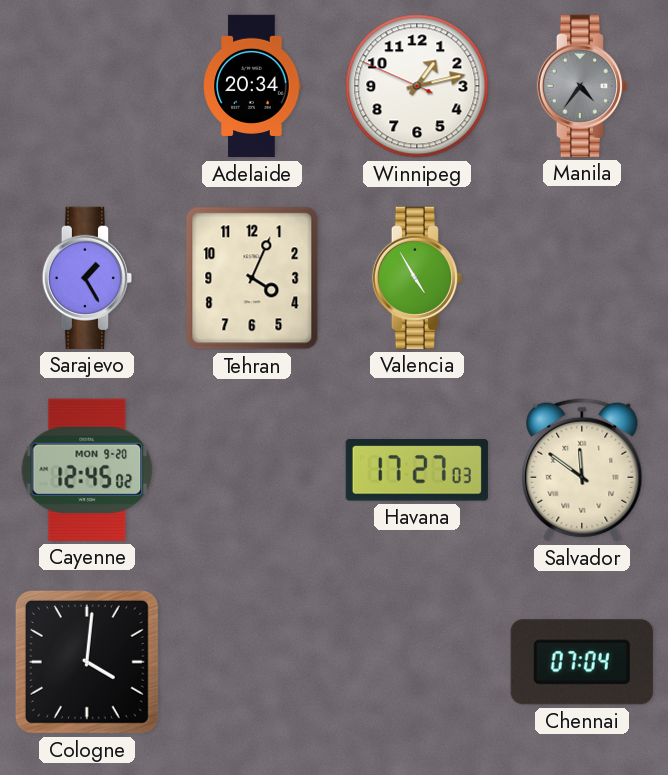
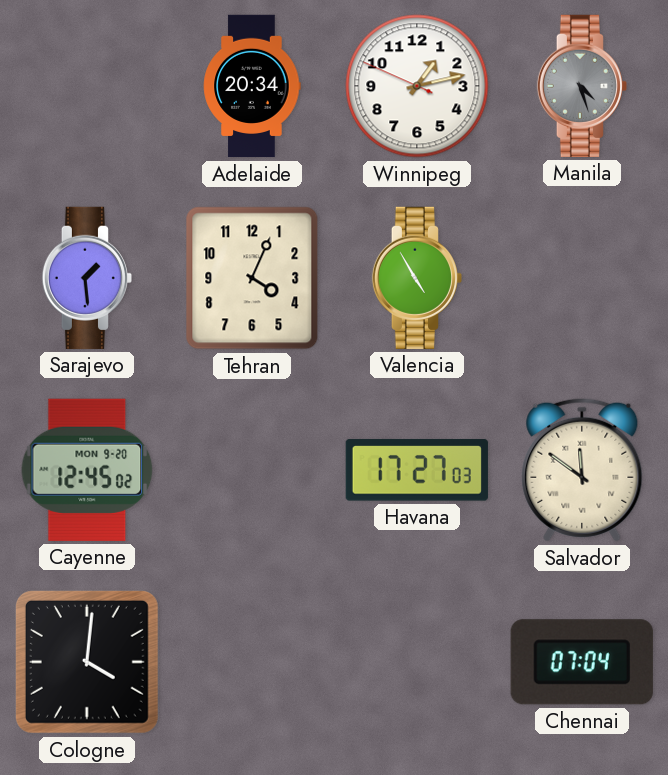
Manila: 4:36 -> 4:27
Sarajevo: 1:25 -> 1:29
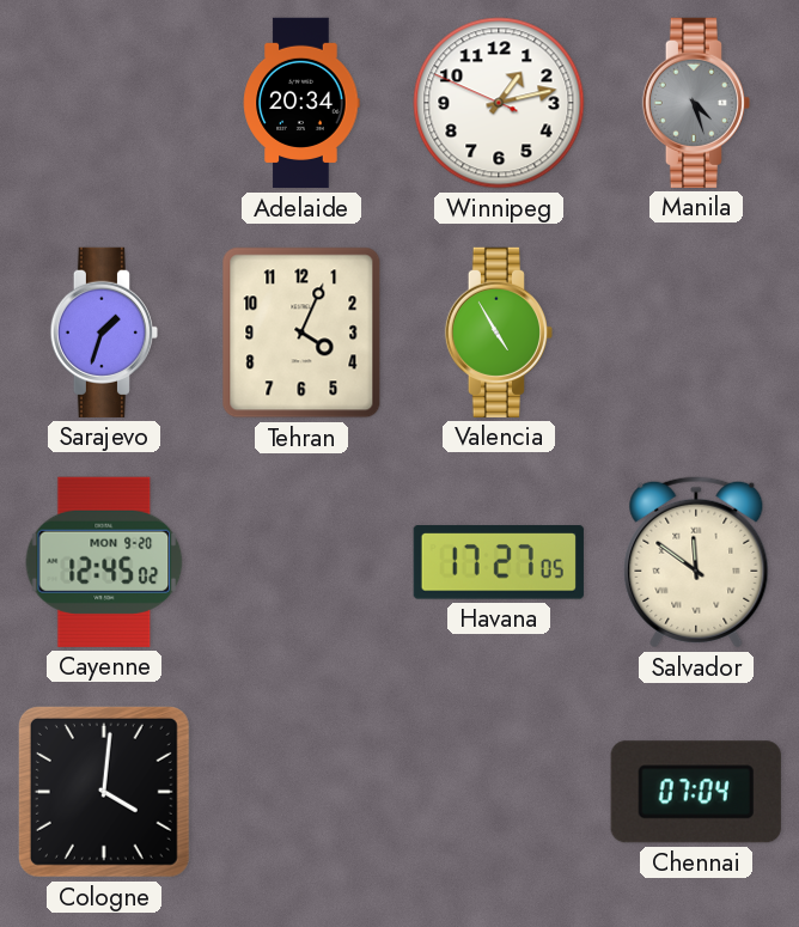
Sarajevo: 1:29 -> 1:33
Havana: 17:27:03 -> 17:27:05
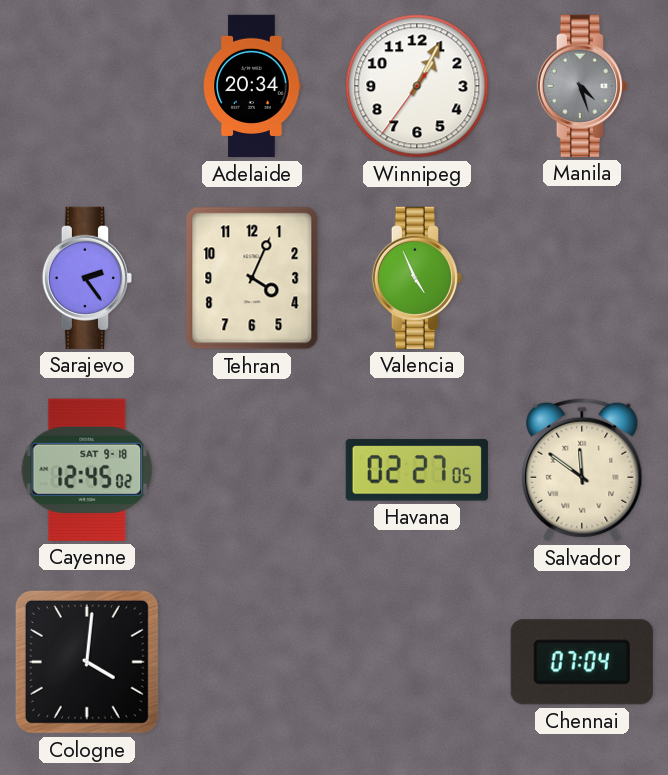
Winnipeg: 1:12 -> 1:04
Sarajevo: 1:33 -> 2:24
Valencia: 4:55 -> 4:56
Cayenne date: MON 9-20 -> SAT 9-18
Havana: 17:27 -> 02:27
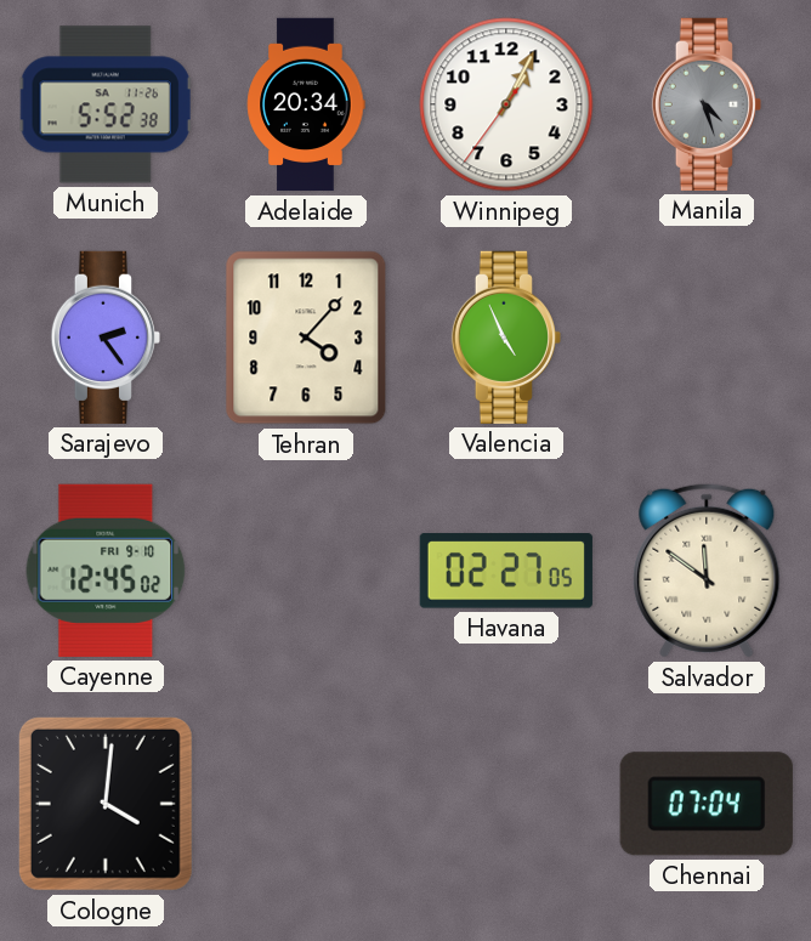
Munich: none -> 5:52
Tehran: 4:04 -> 4:07
Cayenne date: SAT 9-18 -> FRI 9-10
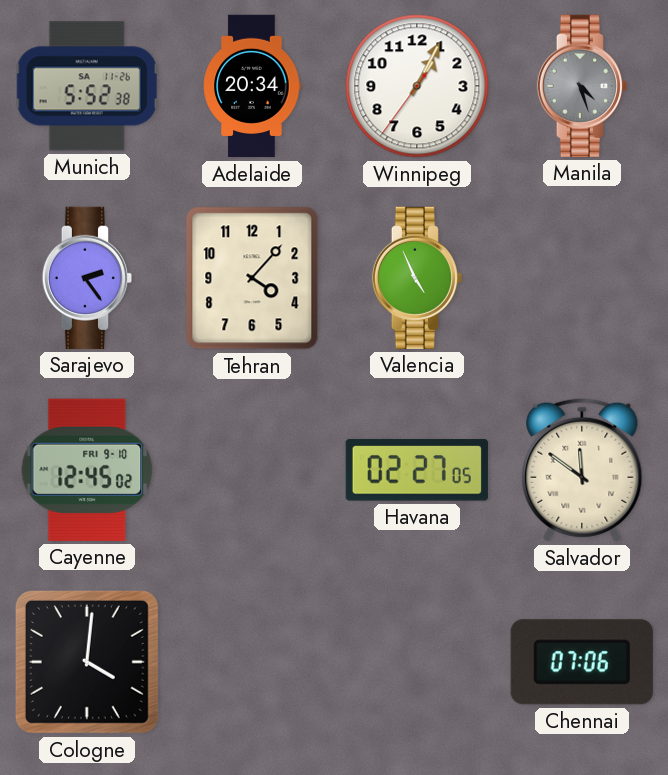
Chennai: 07:04 -> 07:06
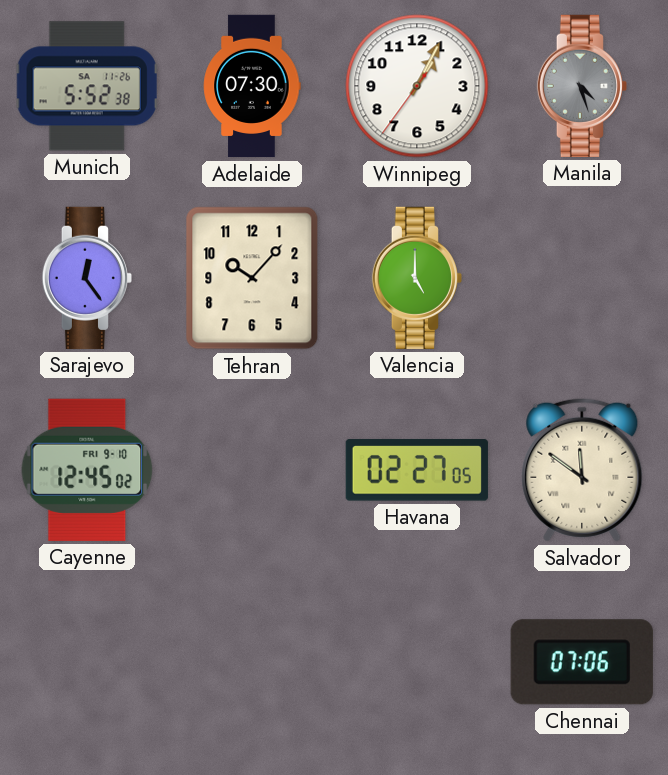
Adelaide: 20:34 -> 07:30
Sarajevo: 2:24 -> 12:24
Tehran: 4:07 -> 10:07
Valencia: 4:56 -> 5:00
Cologne: 4:01 -> none
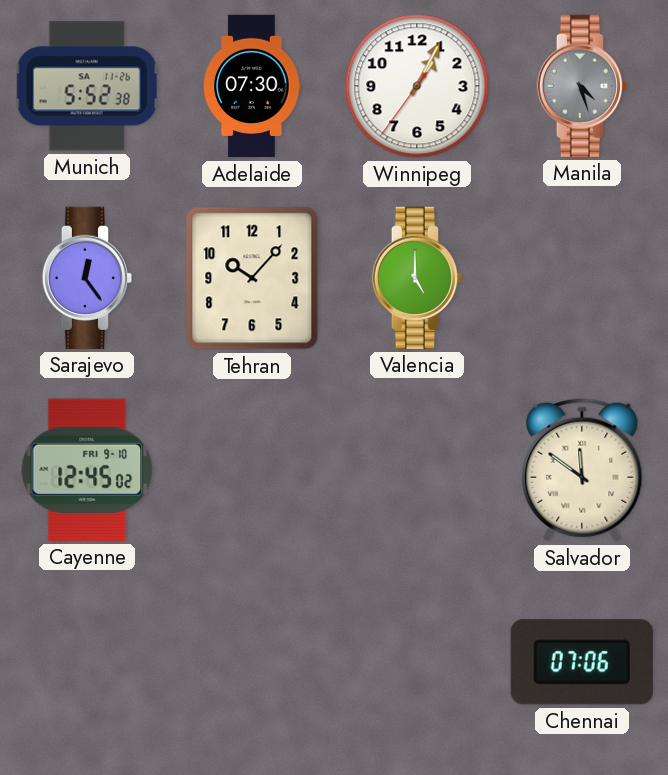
Havana: 02:27 -> none
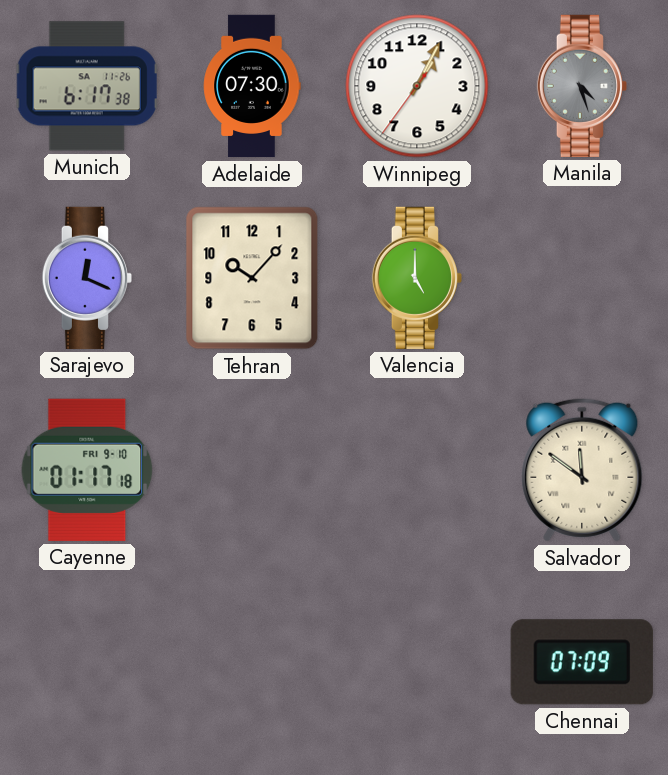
Munich: 5:52 -> 6:17
Sarajevo: 12:24 -> 12:19
Cayenne: 12:45 -> 01:17
Chennai: 07:06 -> 07:09
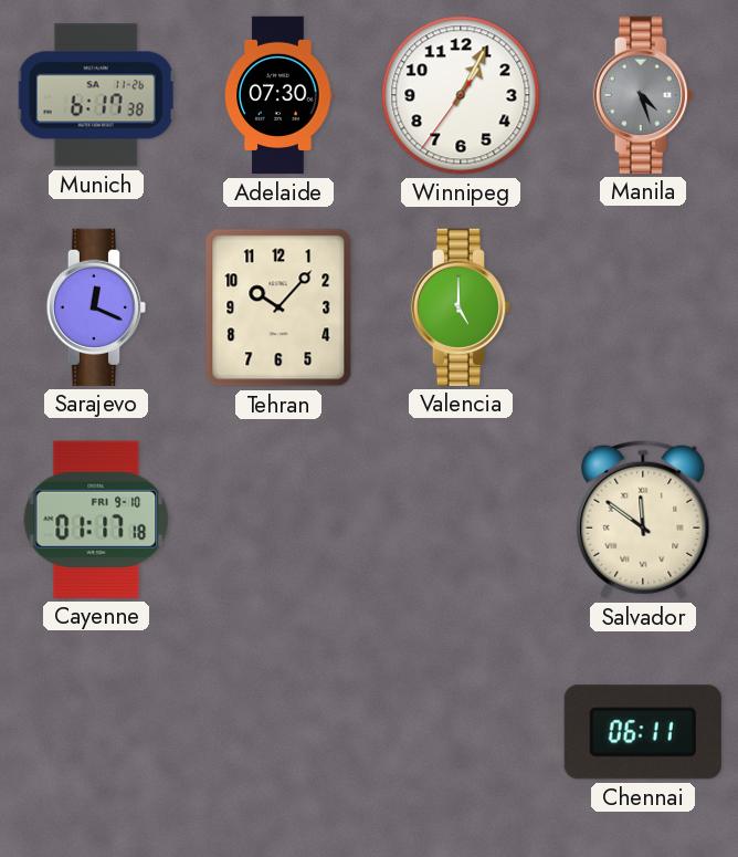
Chennai: 07:09 -> 06:11
